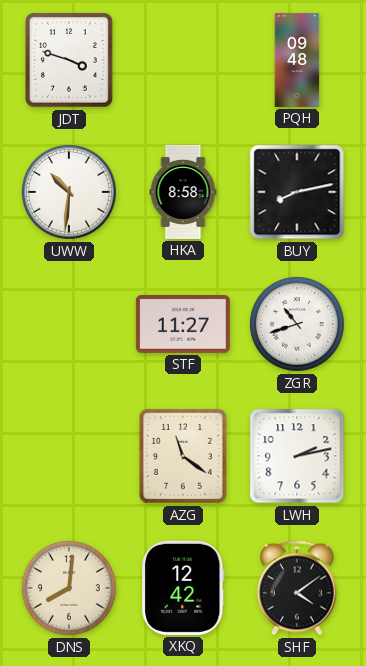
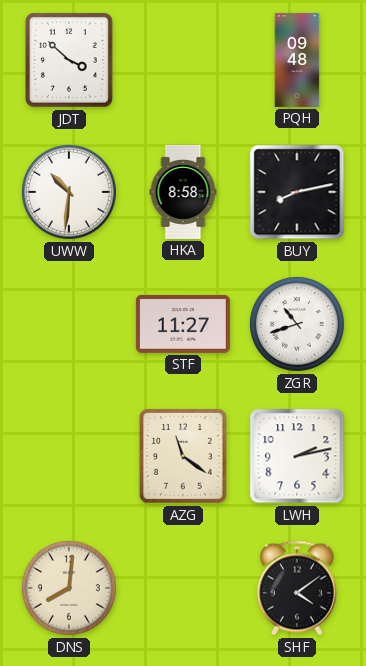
JDT: 3:48 -> 3:52
XKQ: 12:42 -> none
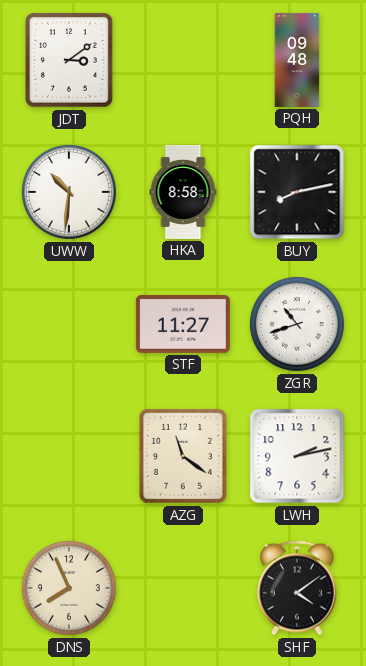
JDT: 3:52 -> 3:09
DNS: 8:01 -> 7:56
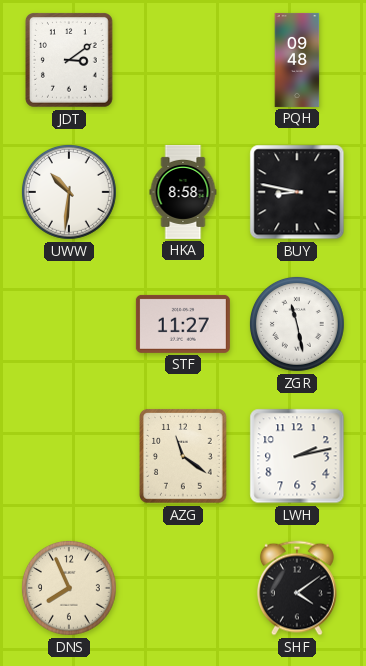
BUY: 8:13 -> 8:47
ZGR: 10:42 -> 11:28
